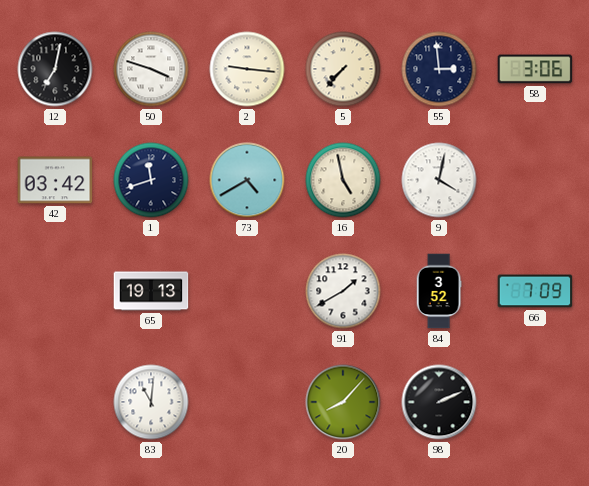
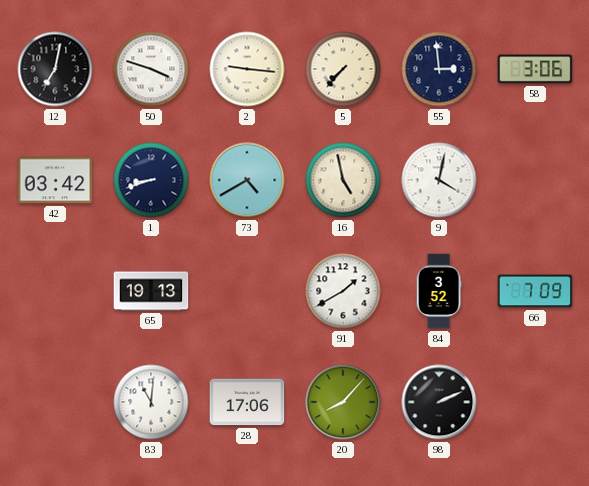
1: 11:42 -> 8:42
28: none -> 17:06
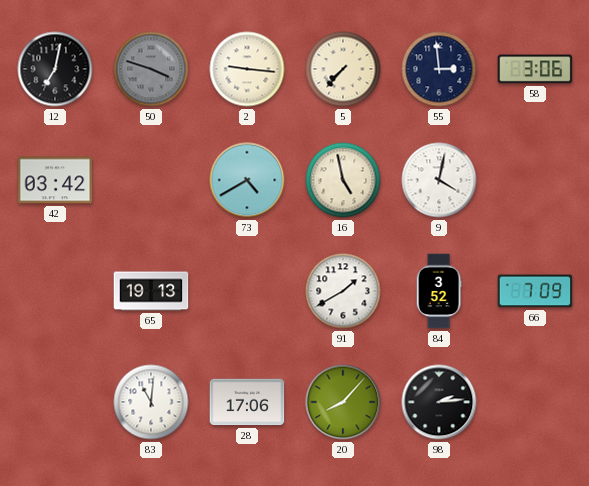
50 dial: white -> grey
1: 8:42 -> none
98: 2:11 -> 2:14
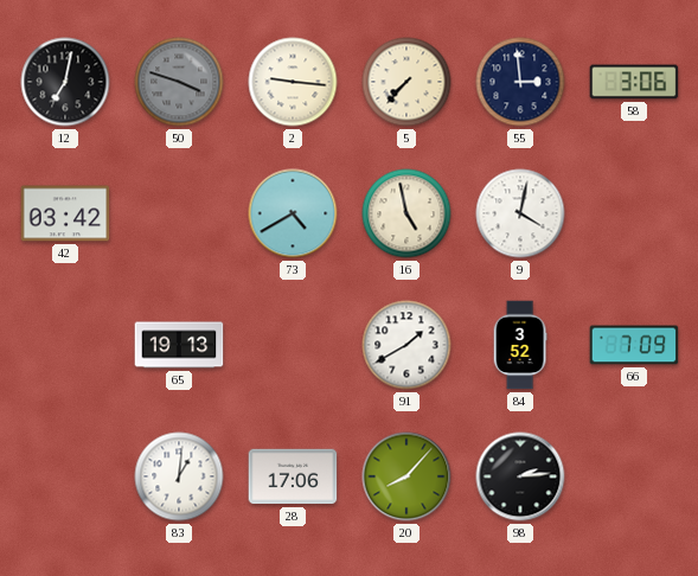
83: 11:01 -> 1:01
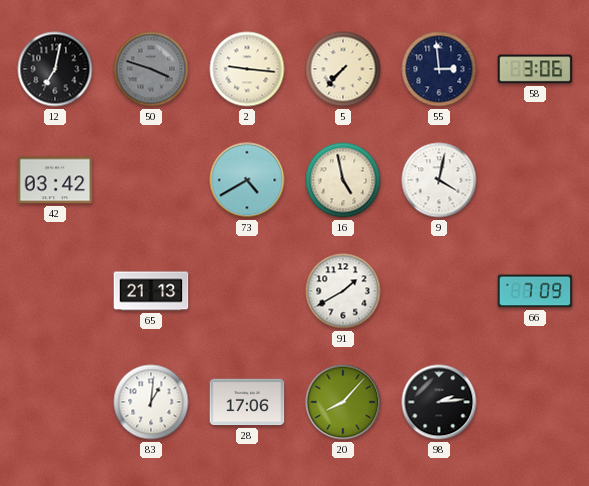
65: 19:13 -> 21:13
84: 3:52 -> none
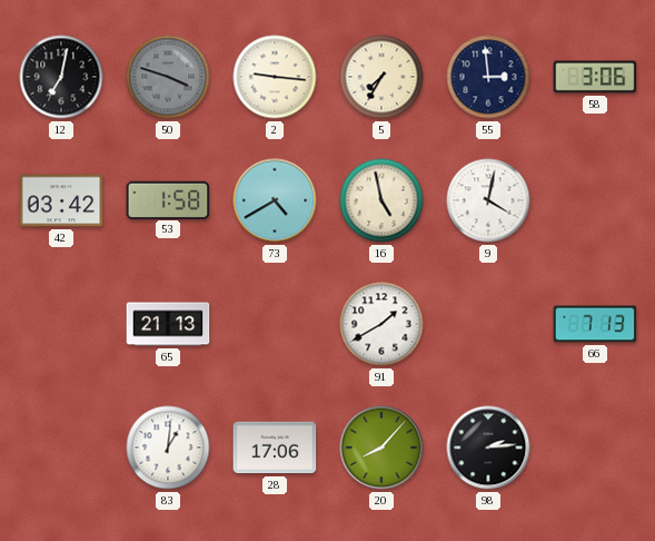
5: 7:37 -> 7:35
53: none -> 1:58
66: 7:09 -> 7:13
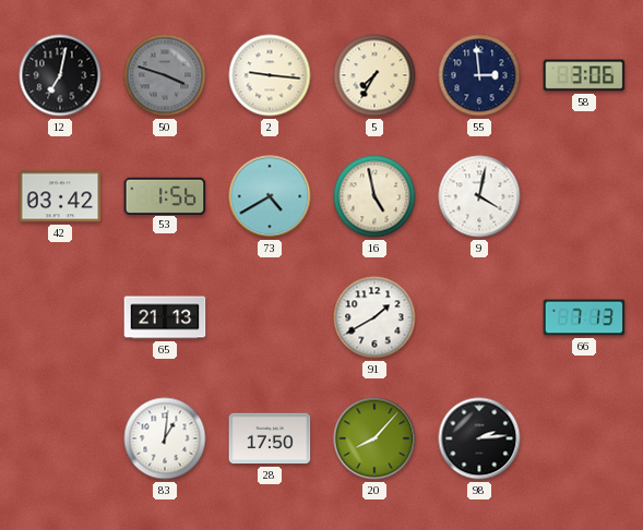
53: 1:58 -> 1:56
28: 17:06 -> 17:50
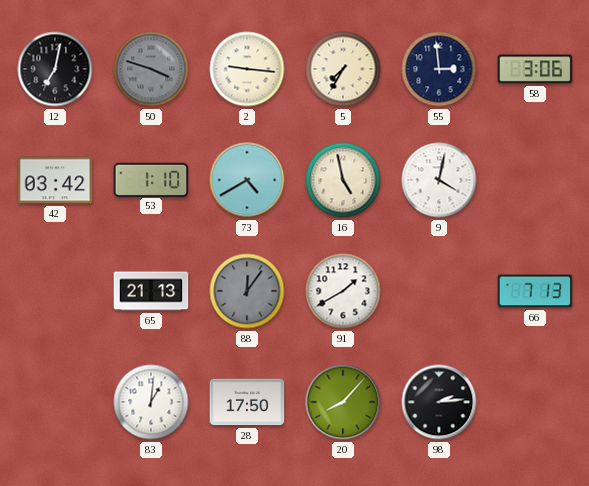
53: 1:56 -> 1:10
88: none -> 12:06
